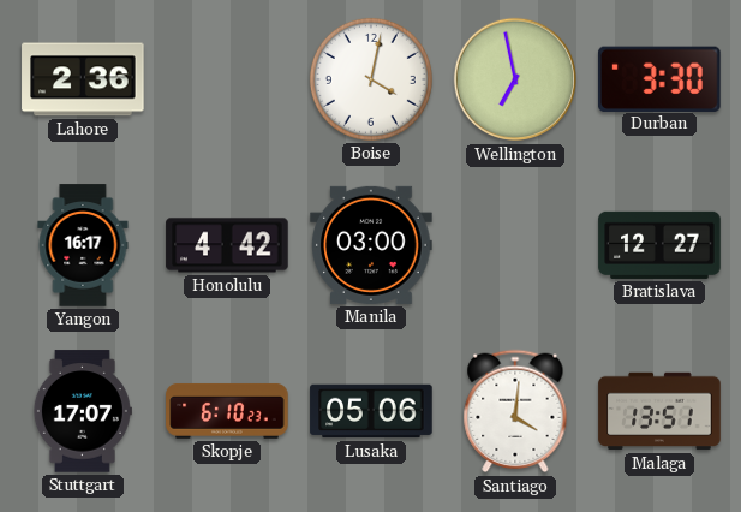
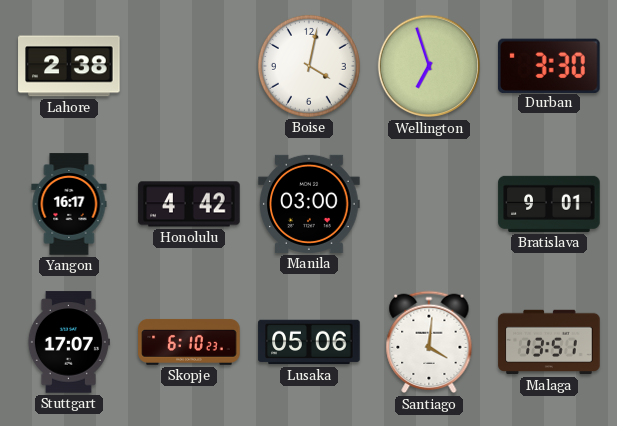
Lahore: 2:36 -> 2:38
Wellington: 6:58 -> 6:57
Bratislava: 12:27 -> 9:01
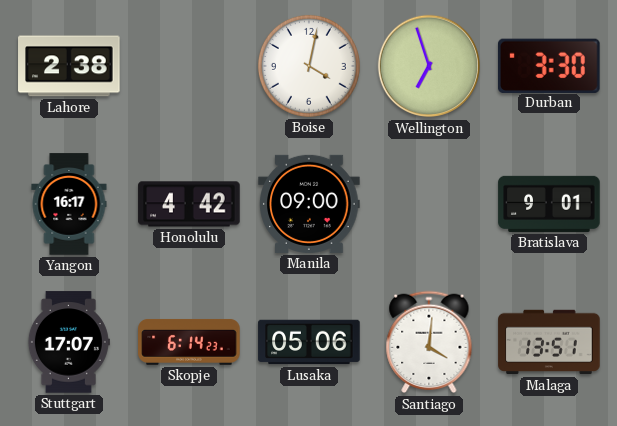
Manila: 03:00 -> 09:00
Skopje: 6:10 -> 6:14
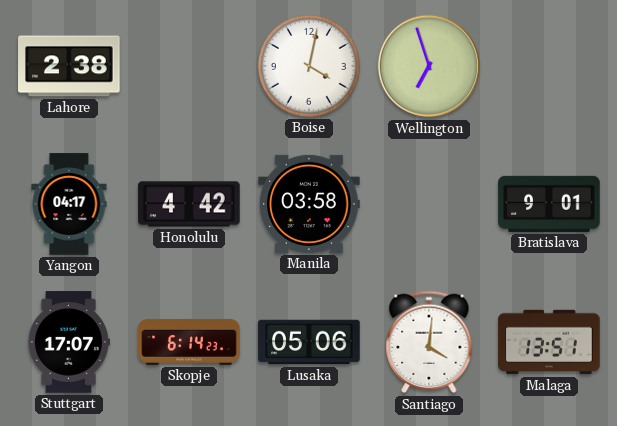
Durban: 3:30 -> none
Yangon: 16:17 -> 04:17
Manila: 09:00 -> 03:58
